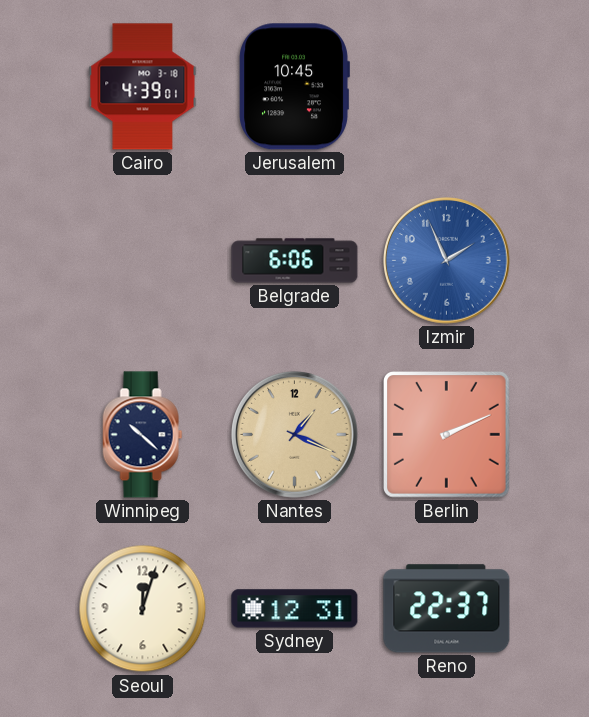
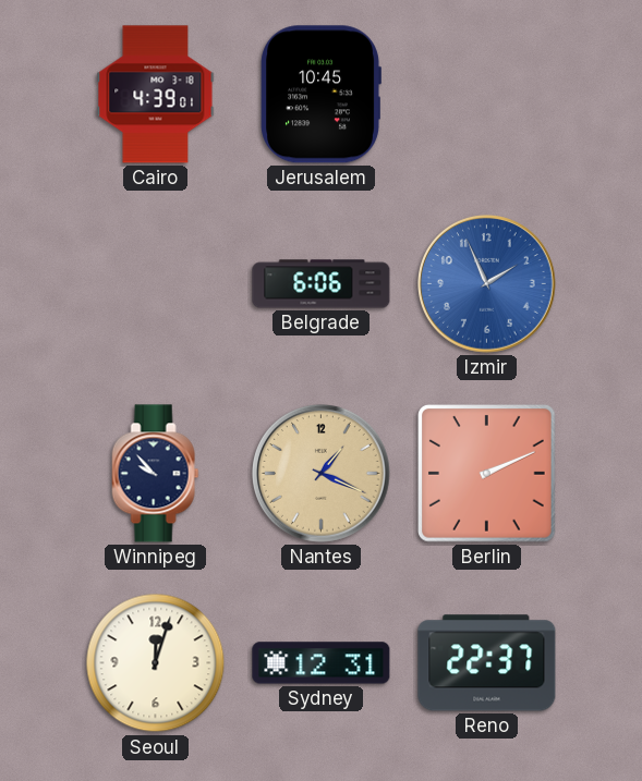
Winnipeg: 10:22 -> 9:53
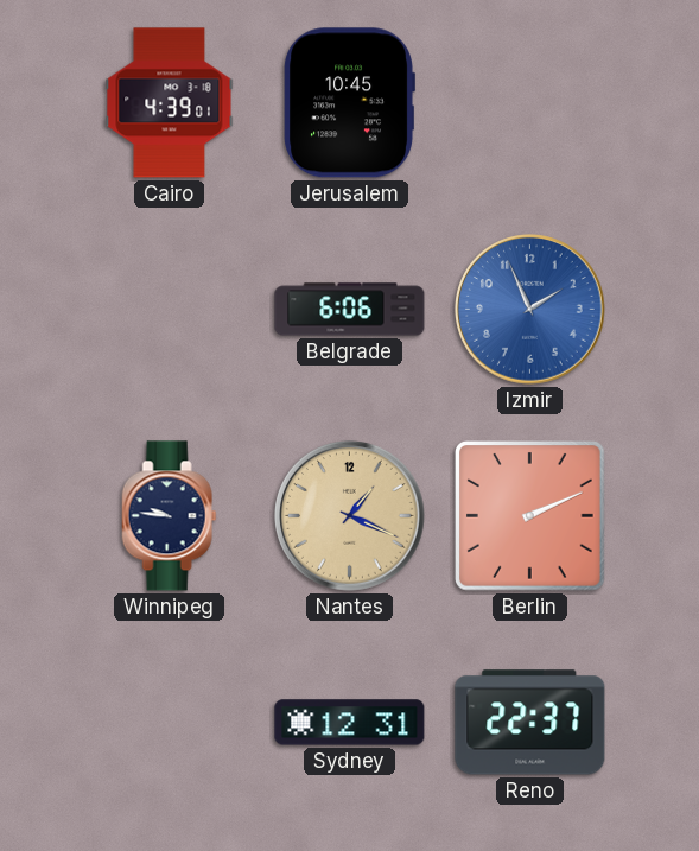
Winnipeg: 9:53 -> 9:46
Seoul: 12:03 -> none
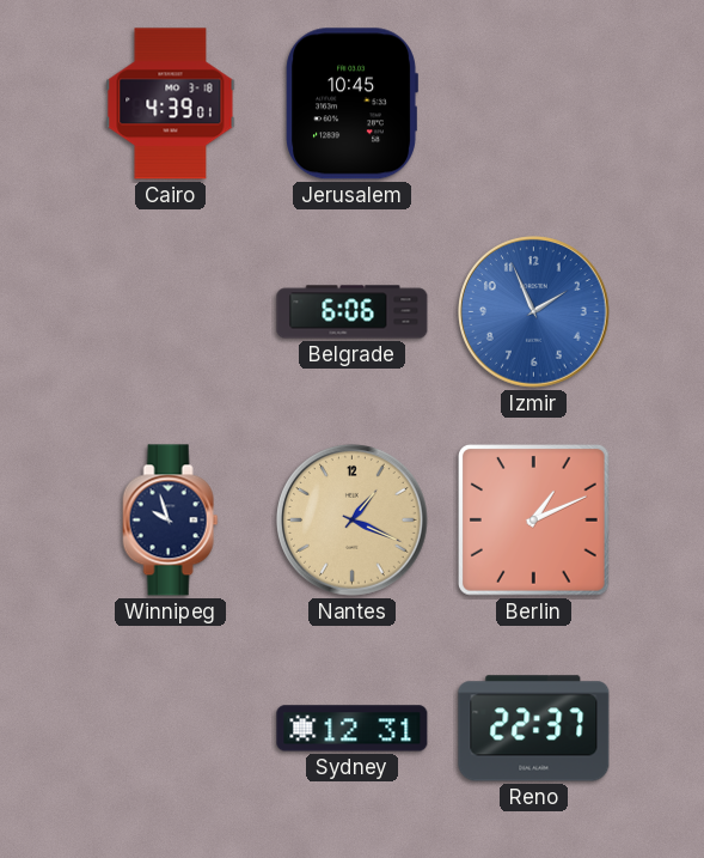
Winnipeg: 9:46 -> 9:57
Berlin: 2:11 -> 1:11
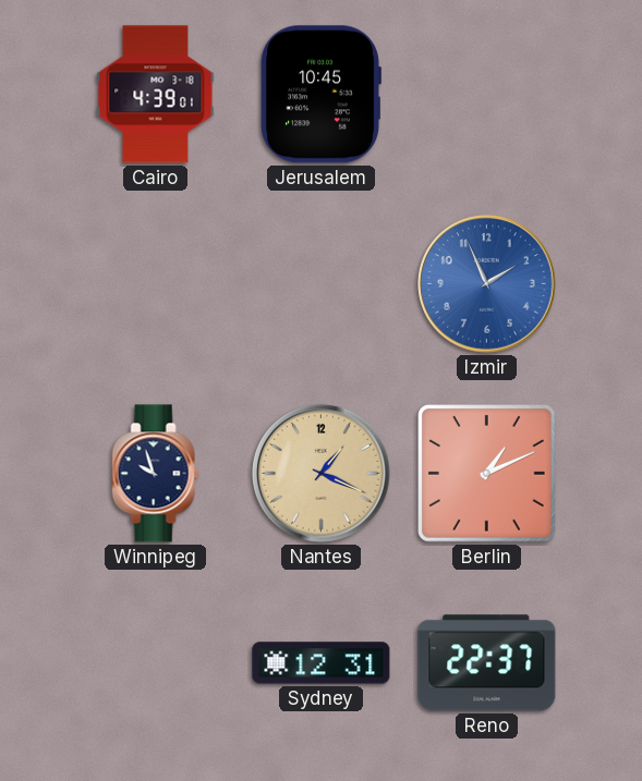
Belgrade: 6:06 -> none
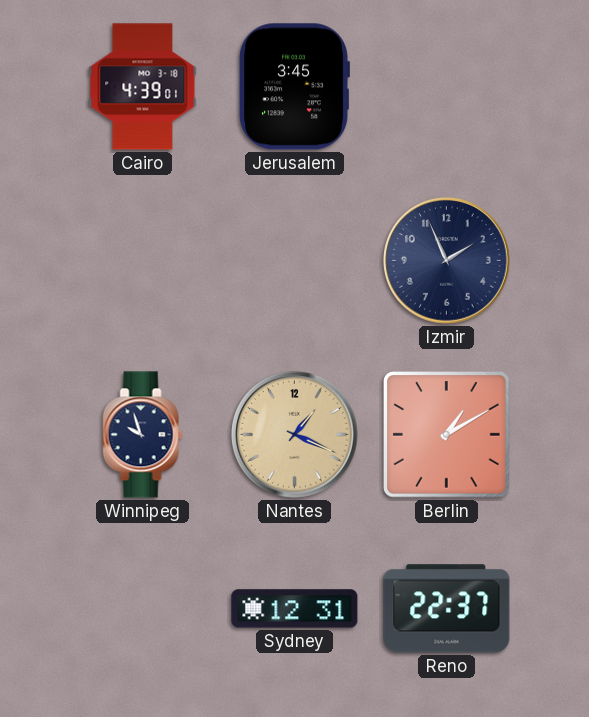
Jerusalem: 10:45 -> 3:45
Izmir dial: blue -> navy
Berlin: 1:11 -> 1:10
